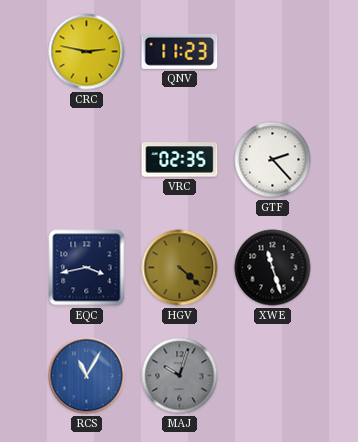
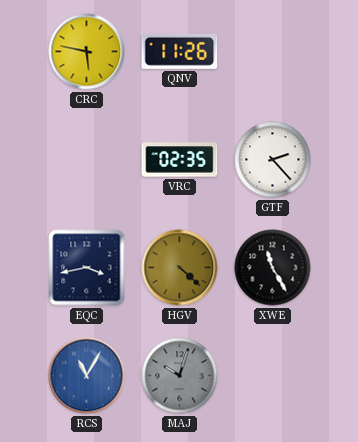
CRC: 2:47 -> 5:47
QNV: 11:23 -> 11:26
XWE: 11:27 -> 11:25
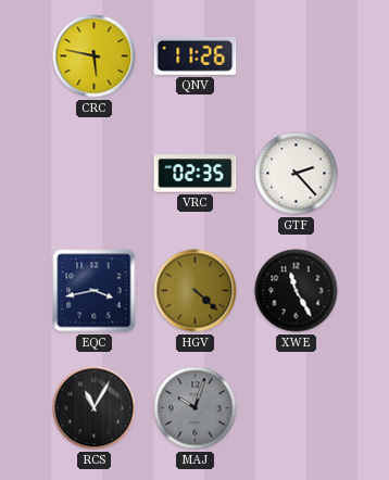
RCS dial: blue -> black
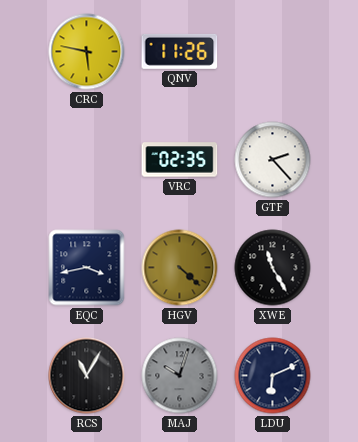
LDU: none -> 6:11
